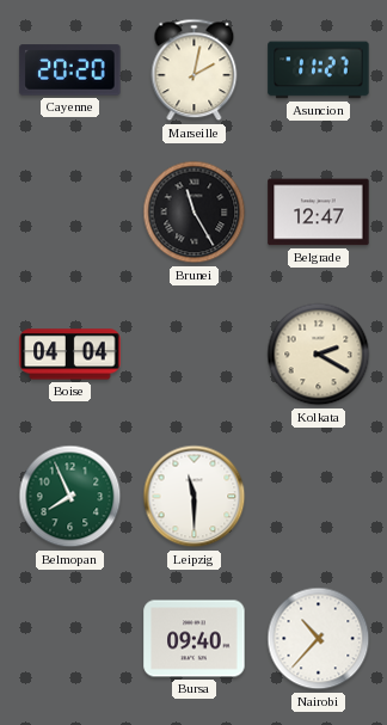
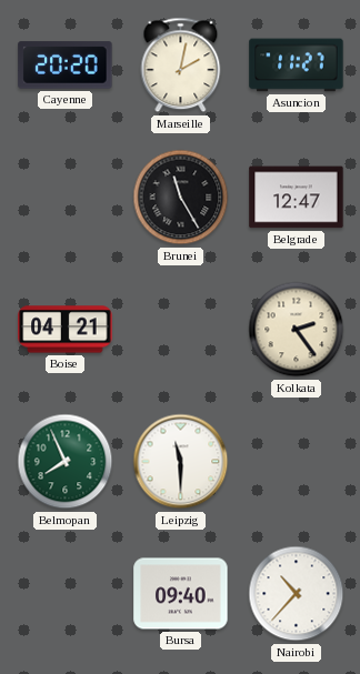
Boise: 04:04 -> 04:21
Kolkata: 2:20 -> 2:24
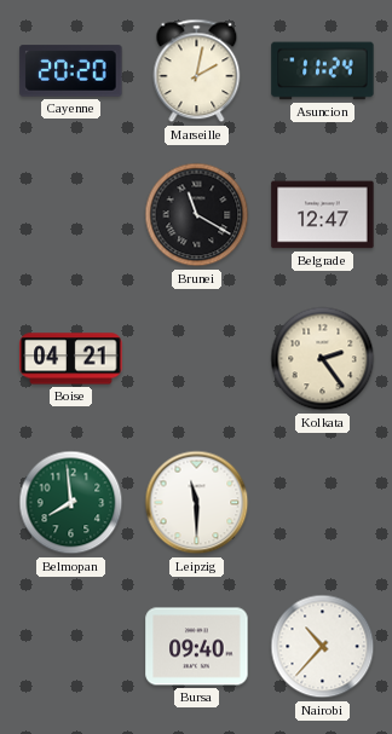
Asuncion: 11:27 -> 11:24
Brunei: 11:25 -> 11:20
Belmopan: 7:56 -> 7:59
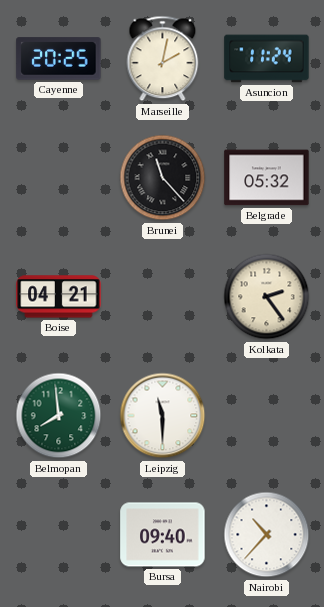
Cayenne: 20:20 -> 20:25
Brunei: 11:20 -> 11:23
Belgrade: 12:47 -> 05:32
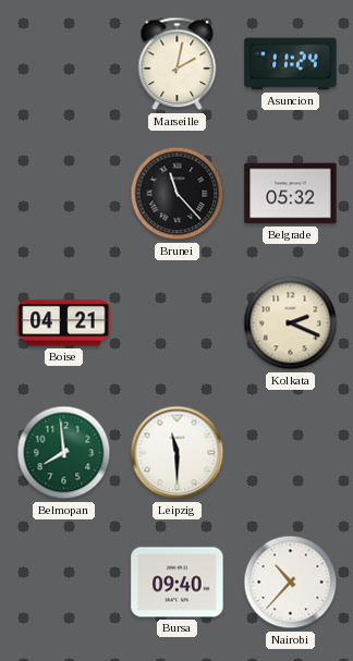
Cayenne: 20:25 -> none
Kolkata: 2:24 -> 2:19
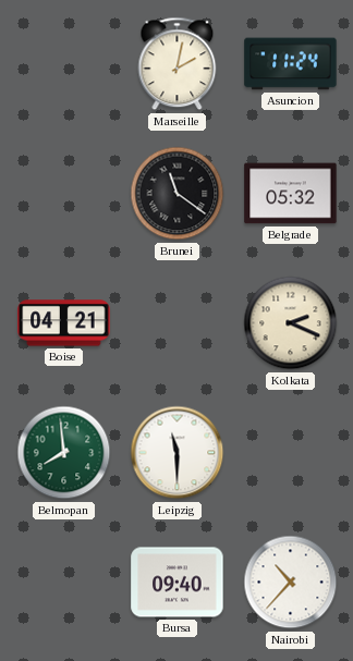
Brunei: 11:23 -> 11:21
